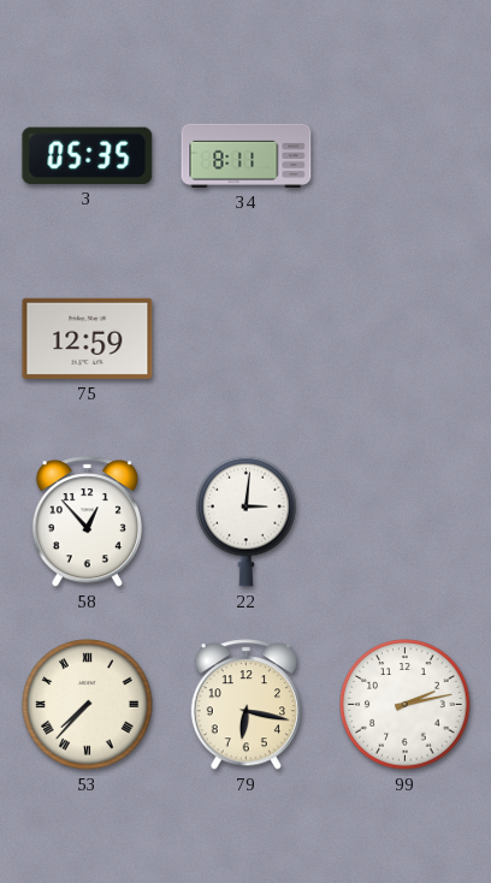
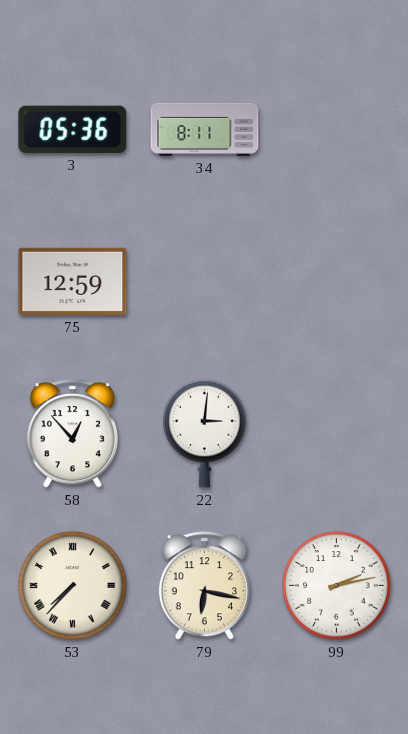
3: 05:35 -> 05:36
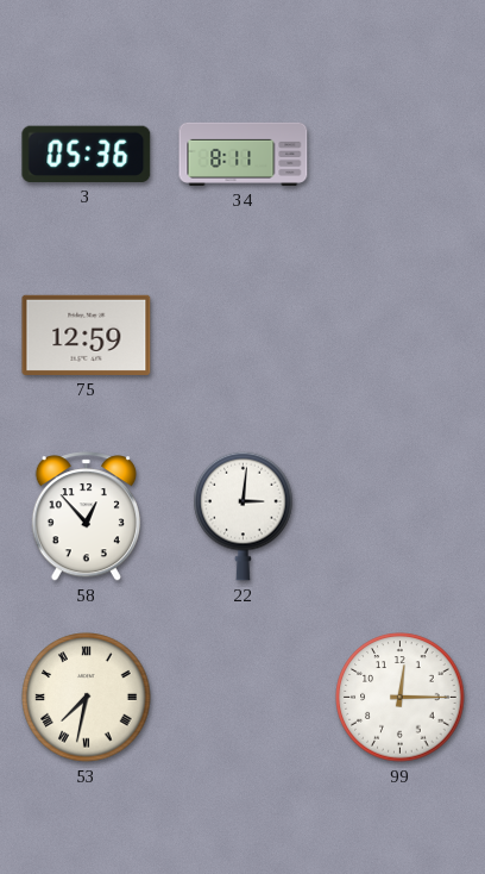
53: 7:37 -> 7:32
79: 6:17 -> none
99: 2:13 -> 12:15
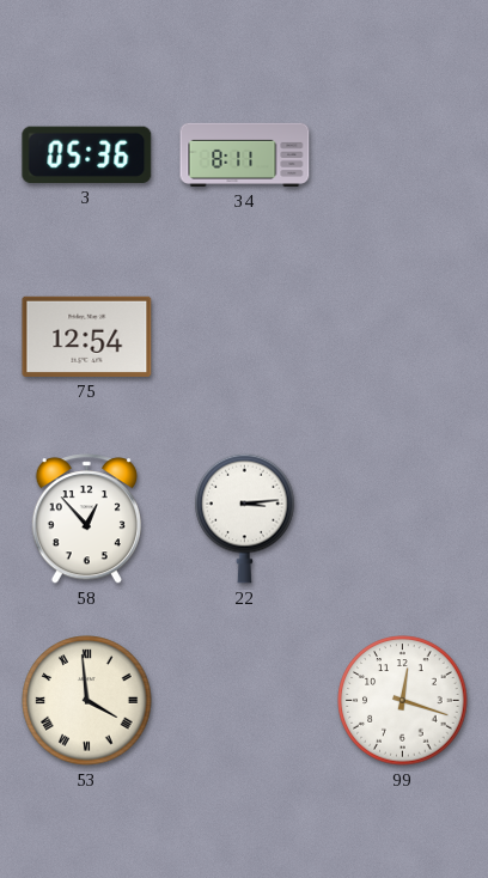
75: 12:59 -> 12:54
22: 3:01 -> 3:14
53: 7:32 -> 3:59
99: 12:15 -> 12:18
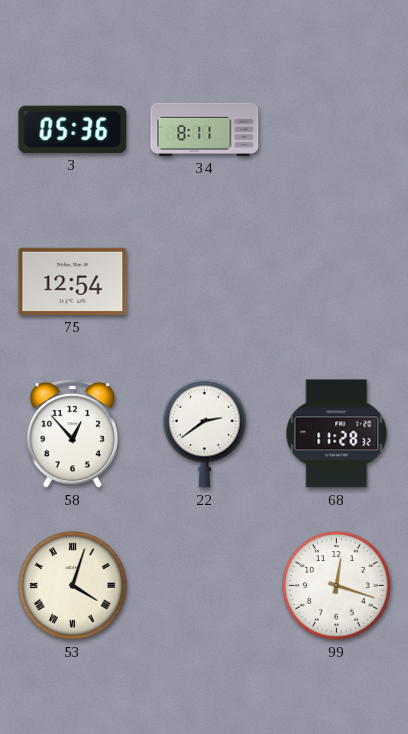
22: 3:14 -> 2:39
68: none -> 11:28
53: 3:59 -> 4:03
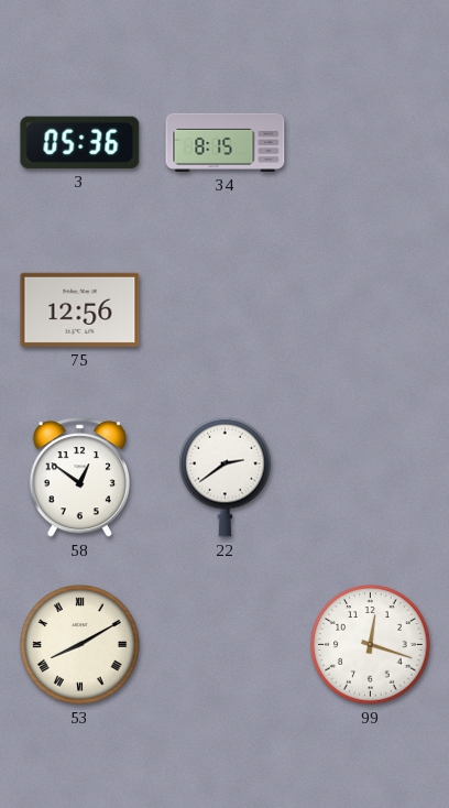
34: 8:11 -> 8:15
75: 12:54 -> 12:56
58: 12:53 -> 12:51
68: 11:28 -> none
53: 4:03 -> 8:10
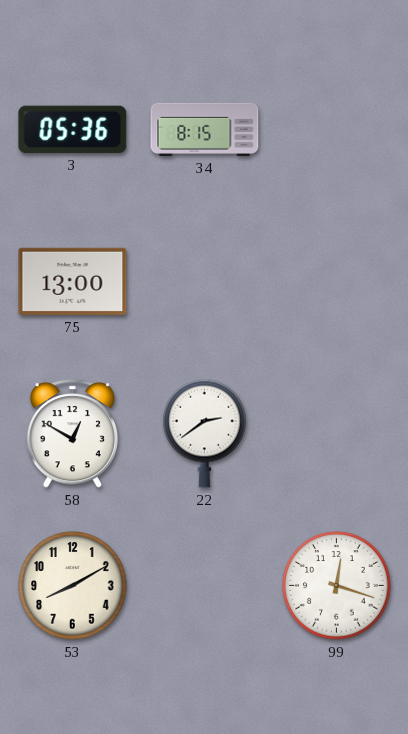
75: 12:56 -> 13:00
58: 12:51 -> 12:50
53 numerals: Roman -> Arabic
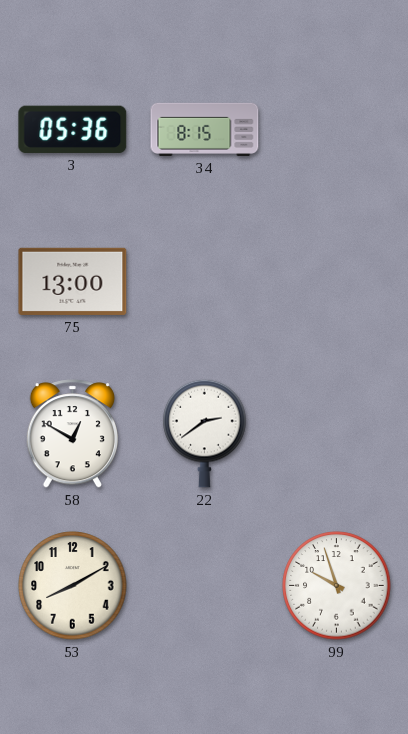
99: 12:18 -> 9:57
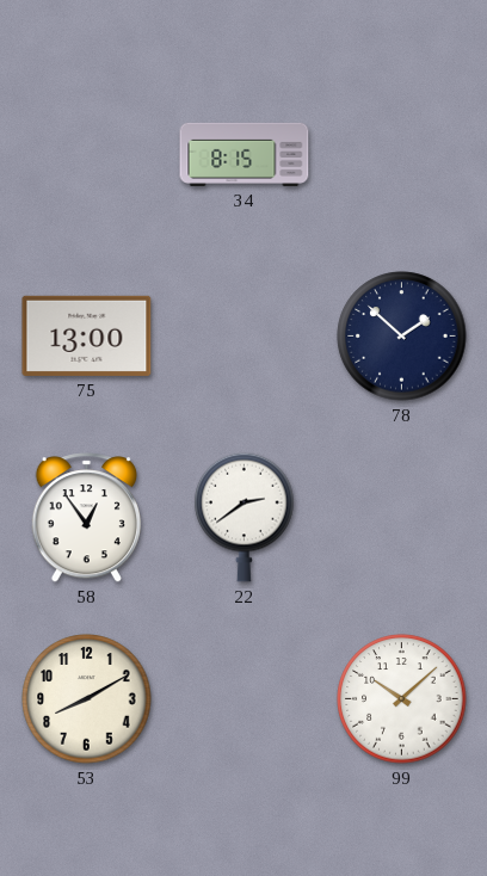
3: 05:36 -> none
78: none -> 1:52
58: 12:50 -> 12:54
99: 9:57 -> 10:08
